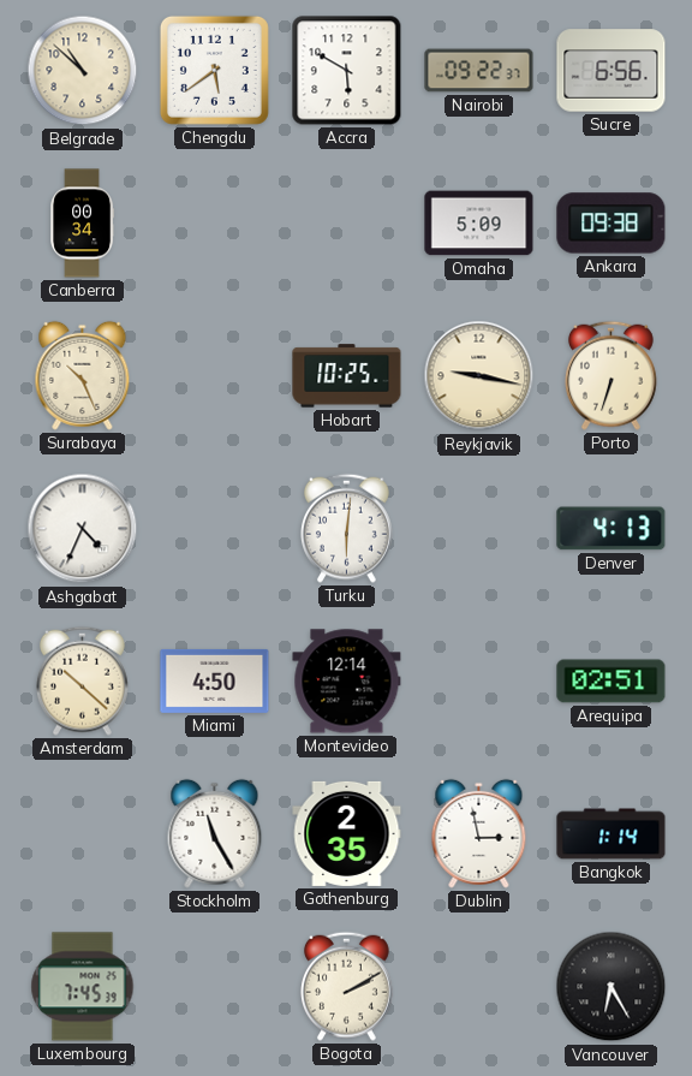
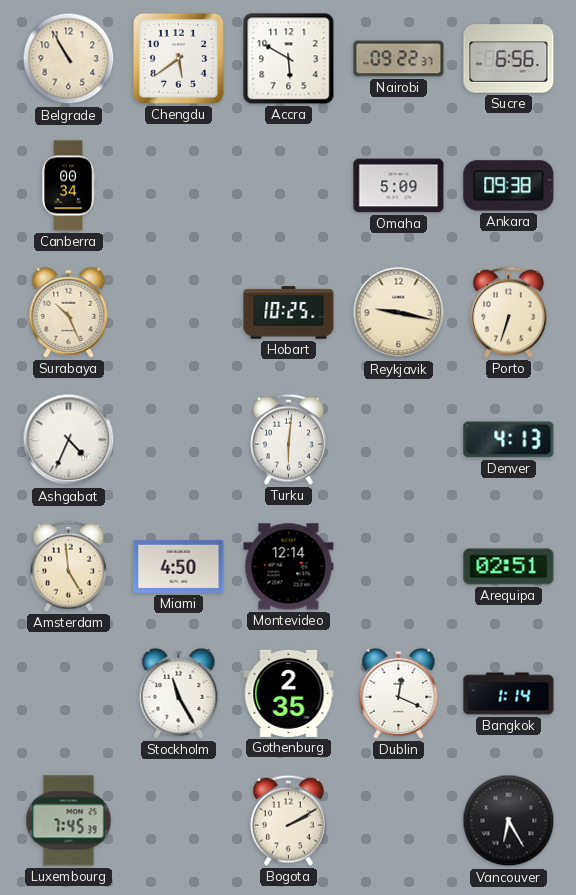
Belgrade: 10:52 -> 10:55
Amsterdam: 10:22 -> 4:59
Dublin: 2:58 -> 12:19
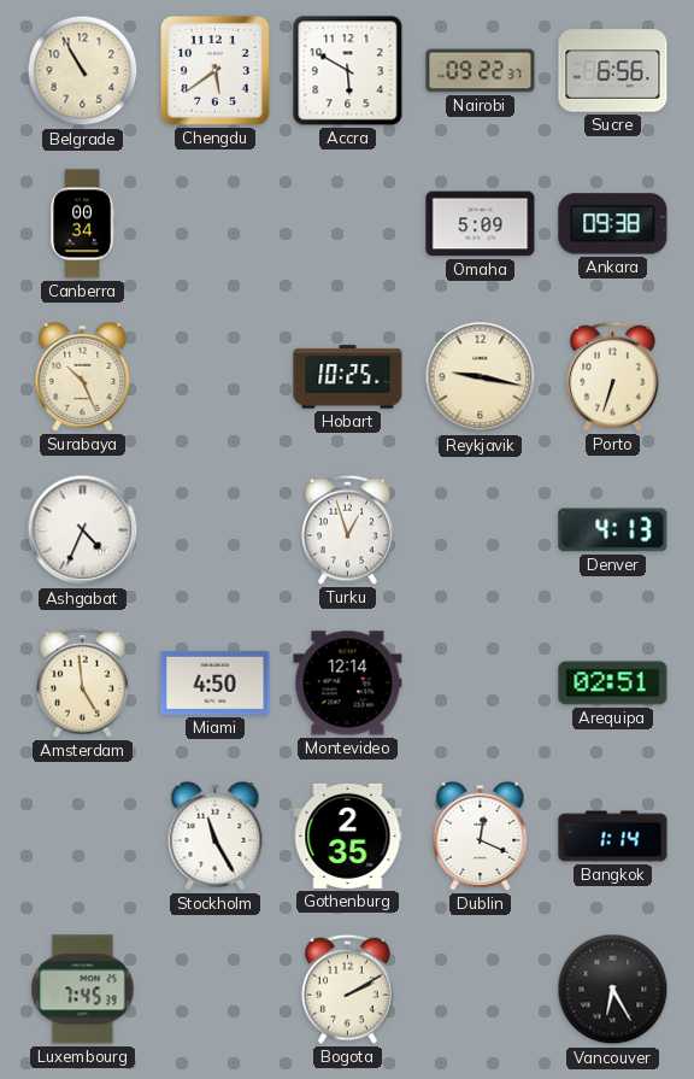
Turku: 6:01 -> 12:57
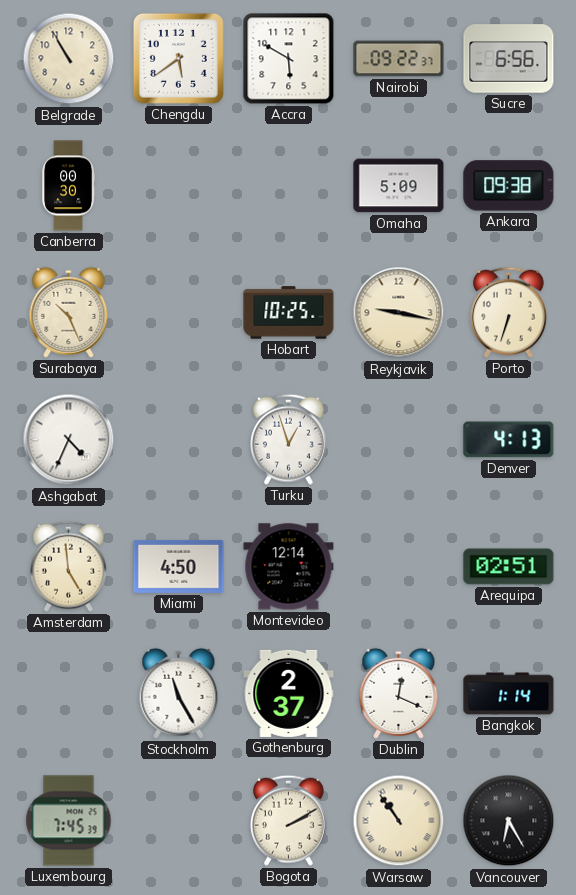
Canberra: 00:34 -> 00:30
Gothenburg: 2:35 -> 2:37
Warsaw: none -> 10:54
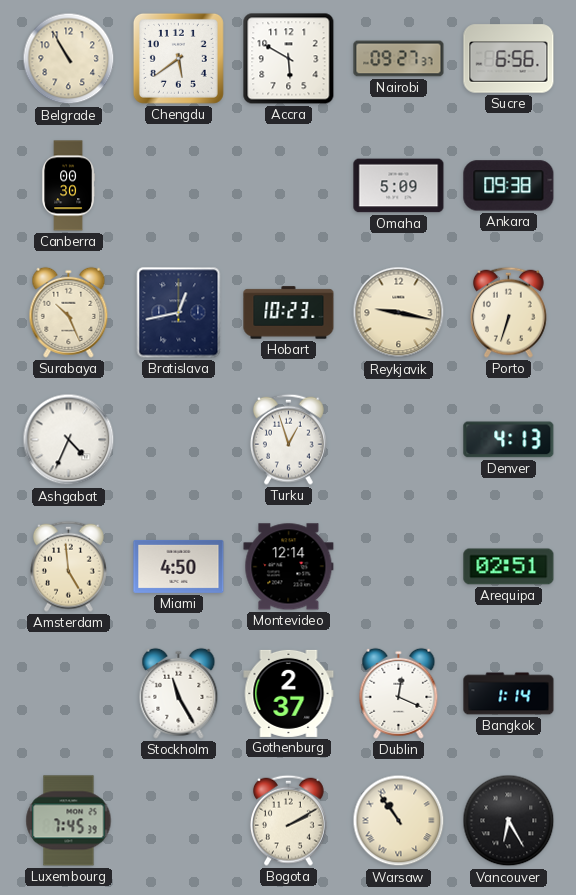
Nairobi: 09:22 -> 09:27
Bratislava: none -> 12:43
Hobart: 10:25 -> 10:23
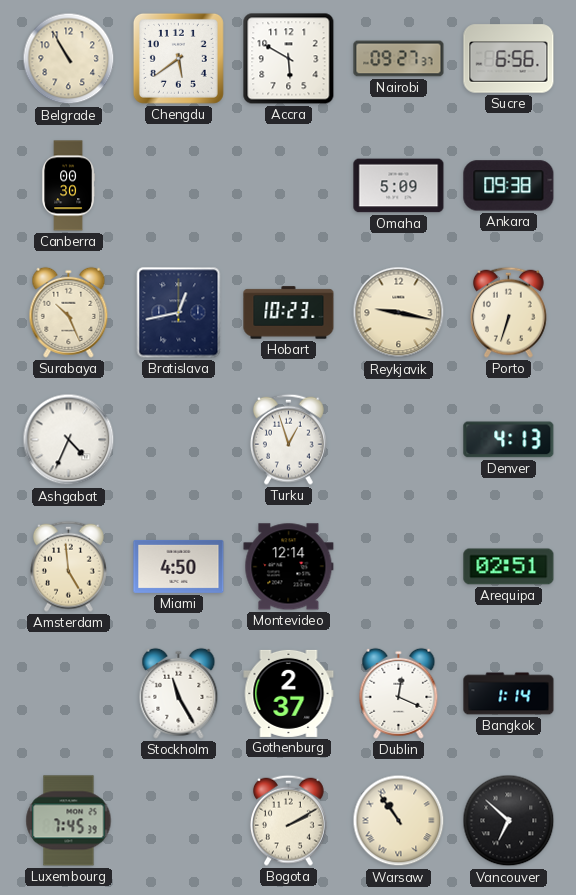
Vancouver: 6:25 -> 6:52
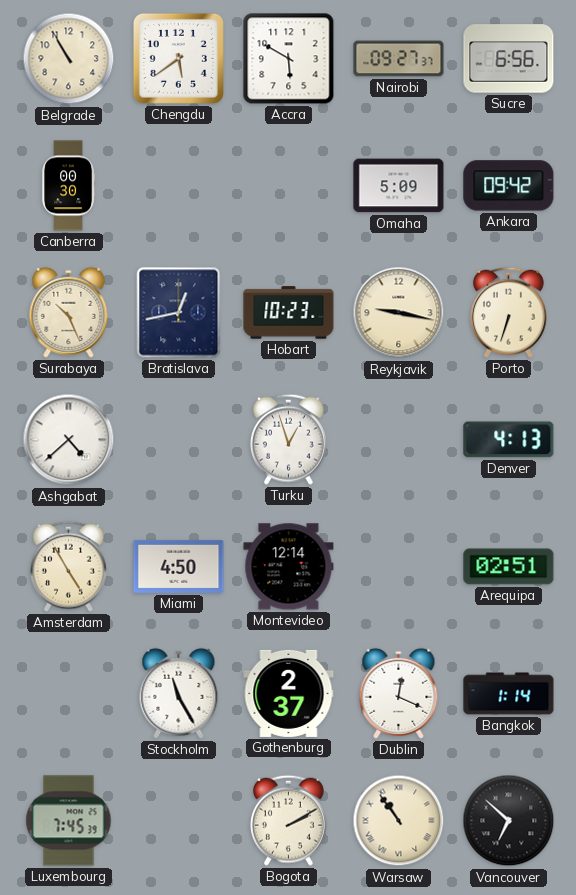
Ankara: 09:38 -> 09:42
Ashgabat: 4:34 -> 4:38
Amsterdam: 4:59 -> 4:55
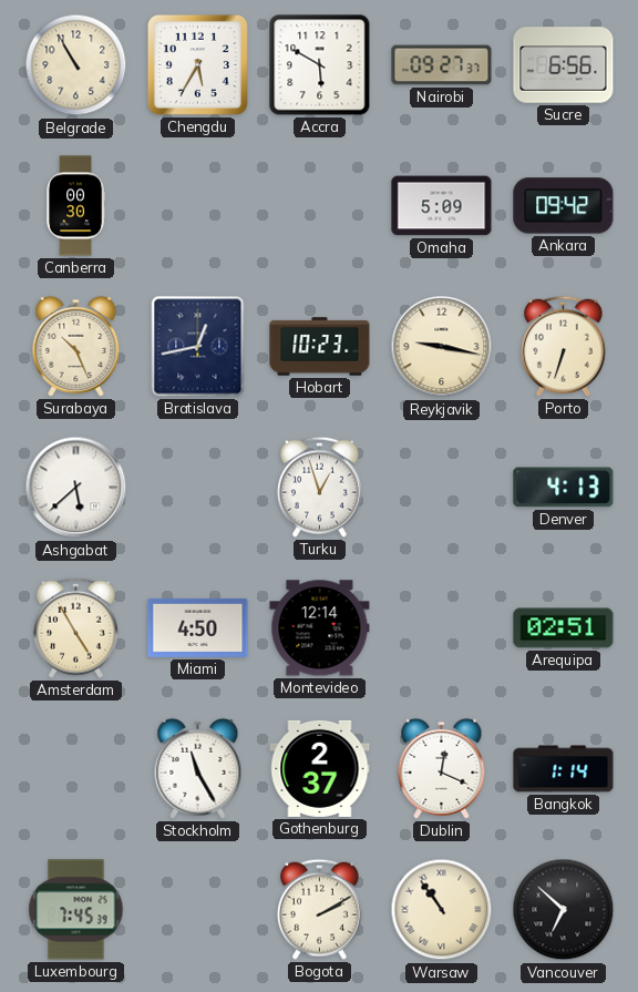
Chengdu: 5:39 -> 5:35
Ashgabat: 4:38 -> 5:38
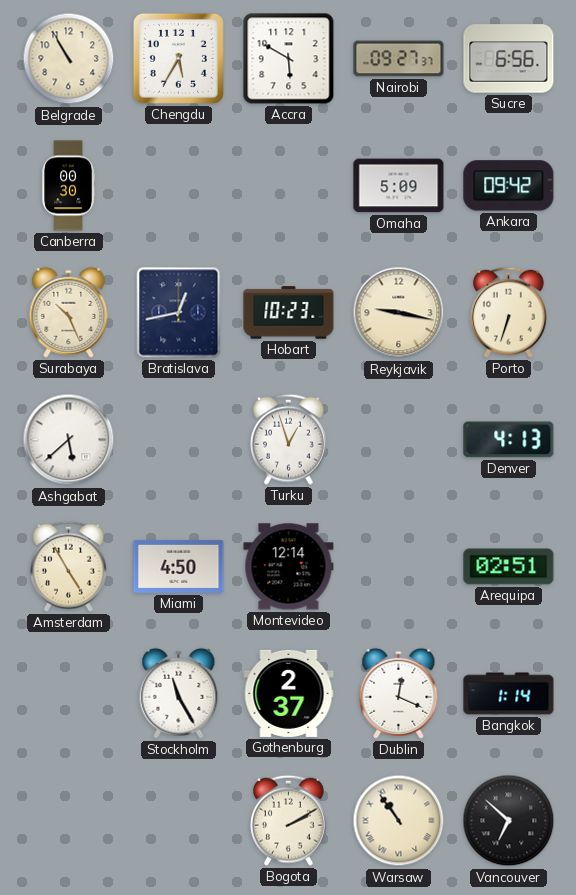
Luxembourg: 7:45 -> none
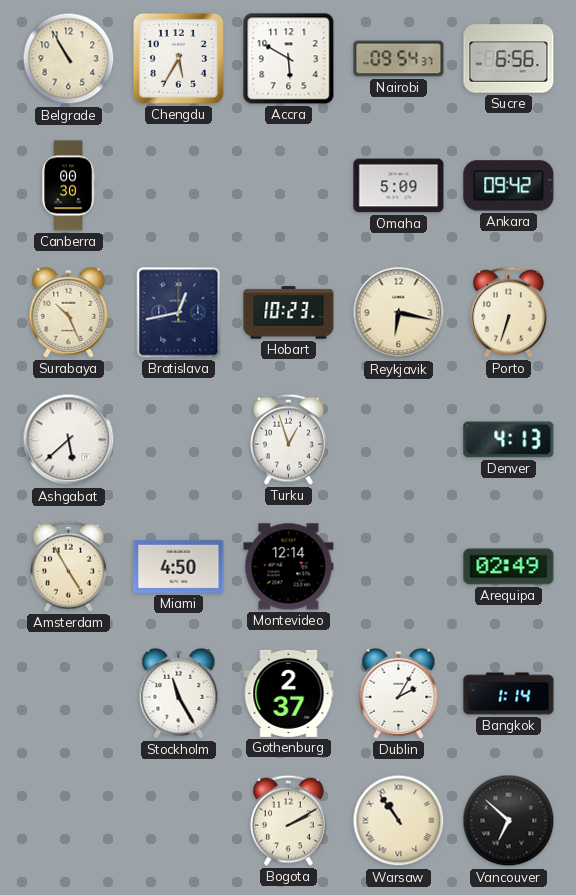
Nairobi: 09:27 -> 09:54
Reykjavik: 9:17 -> 6:17
Arequipa: 02:51 -> 02:49
Dublin: 12:19 -> 2:05
